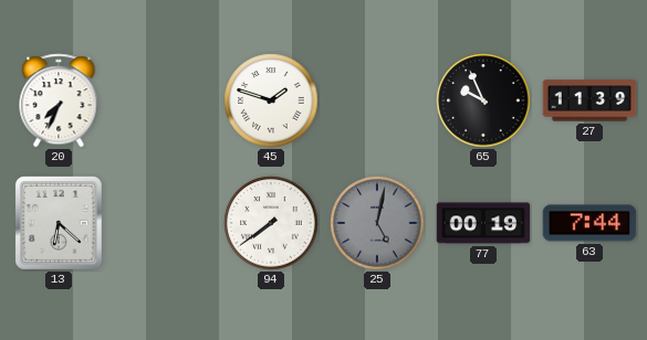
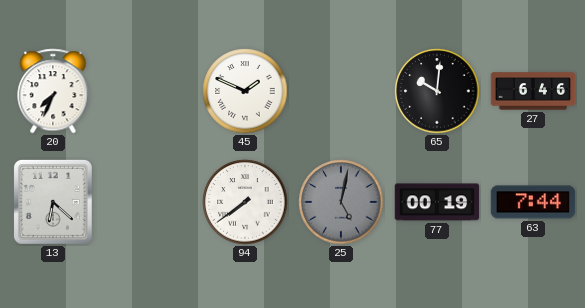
45: 1:48 -> 1:49
65: 9:56 -> 10:01
27: 11:39 -> 6:46
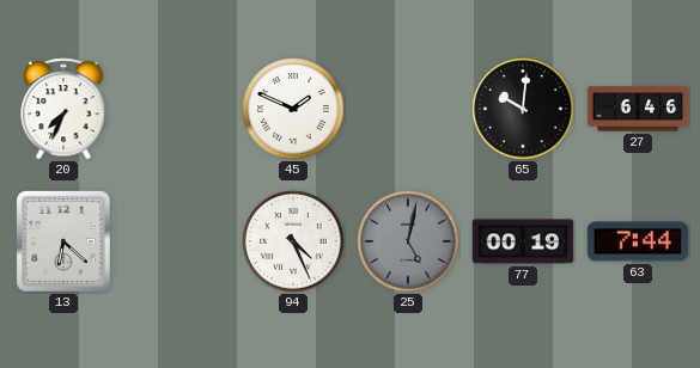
94: 7:39 -> 4:26
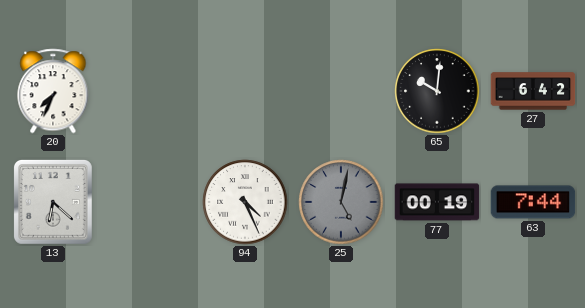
45: 1:49 -> none
27: 6:46 -> 6:42
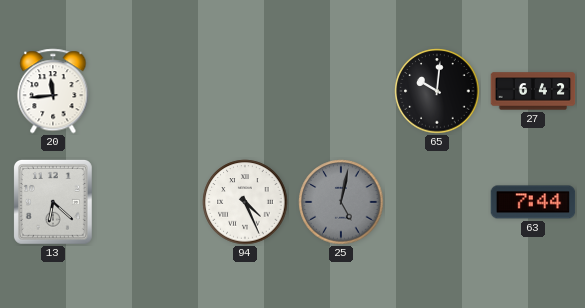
20: 7:34 -> 11:44
77: 00:19 -> none
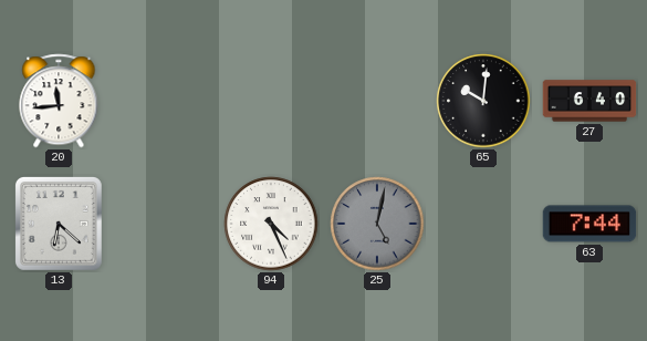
27: 6:42 -> 6:40
